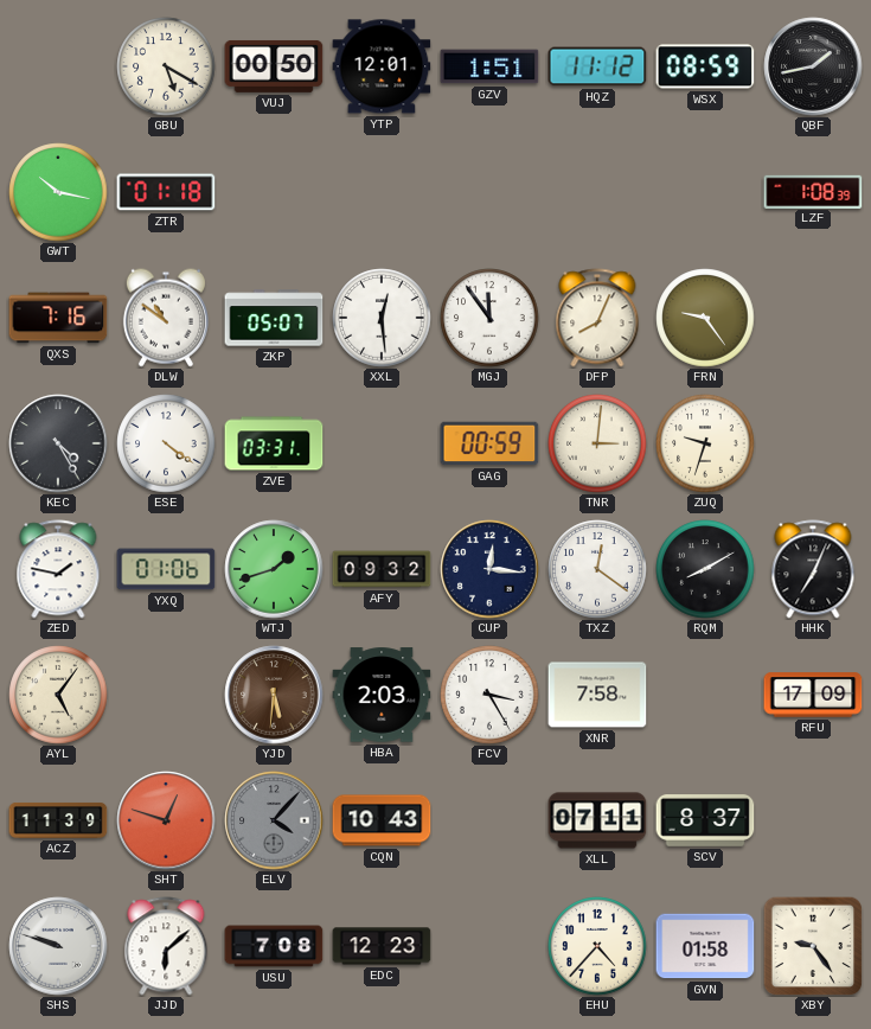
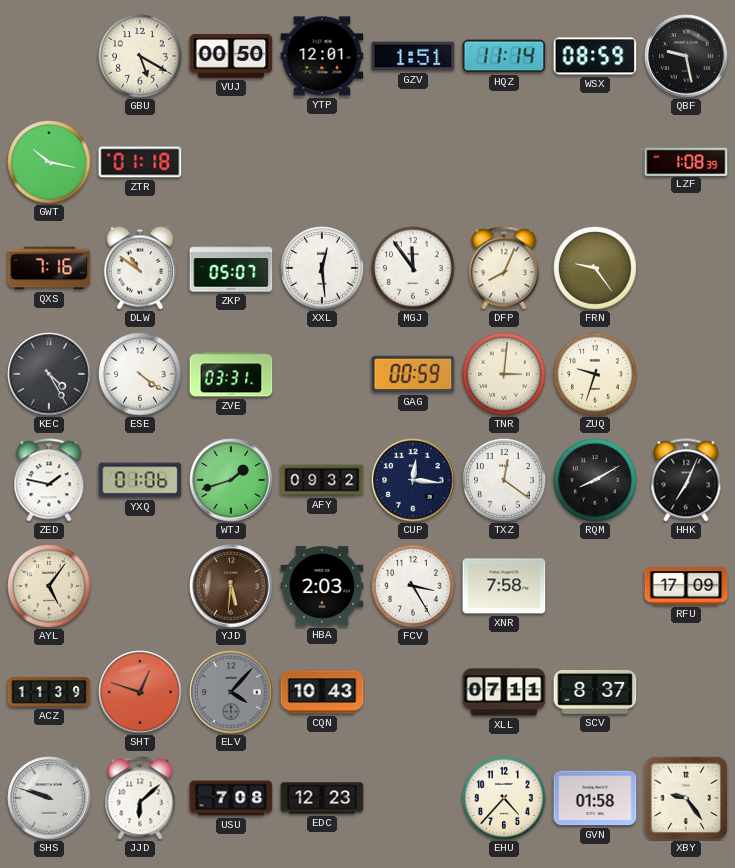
HQZ: 11:12 -> 11:14
QBF: 1:43 -> 9:28
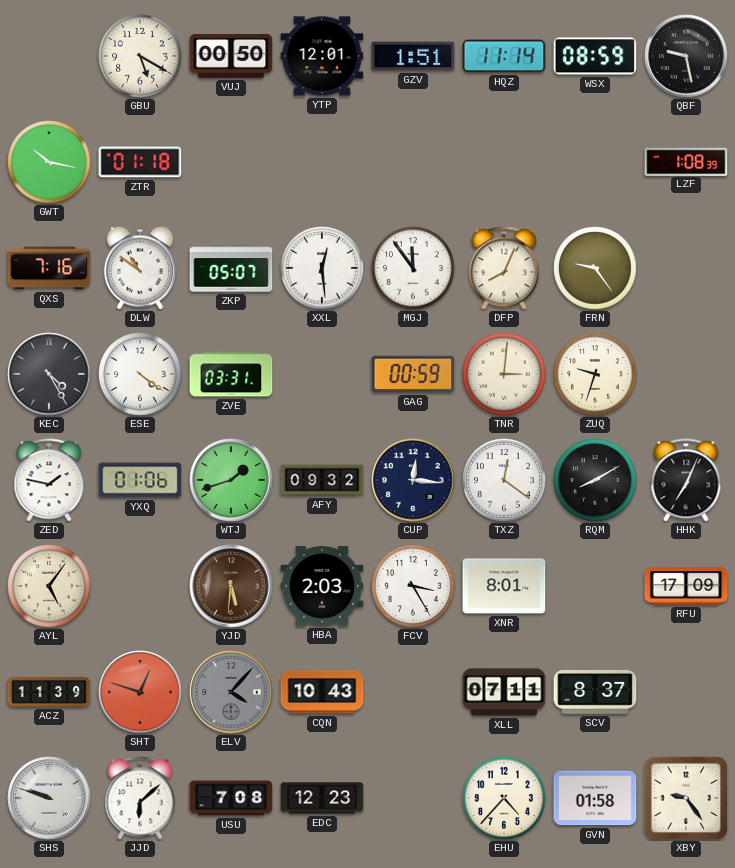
XNR: 7:58 -> 8:01
